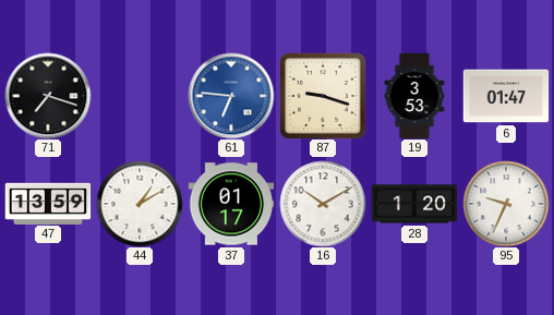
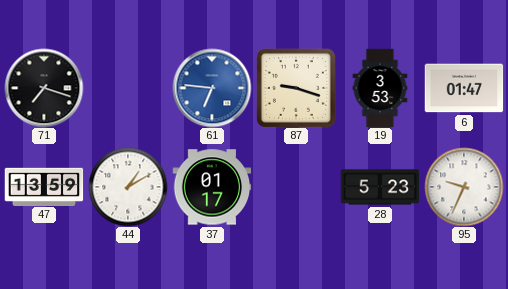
16: 10:10 -> none
28: 1:20 -> 5:23
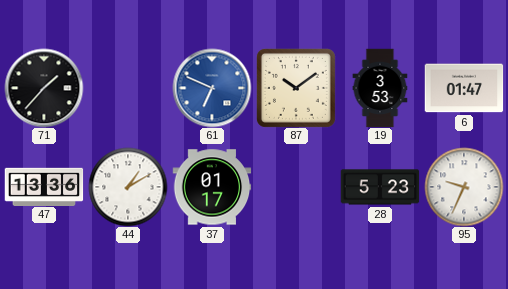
71: 7:18 -> 1:37
61: 6:46 -> 6:49
87: 9:18 -> 10:09
47: 13:59 -> 13:36
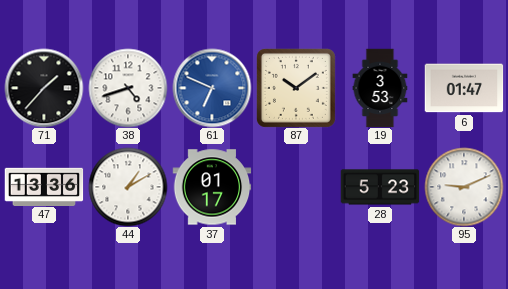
38: none -> 4:42
95: 9:34 -> 9:11
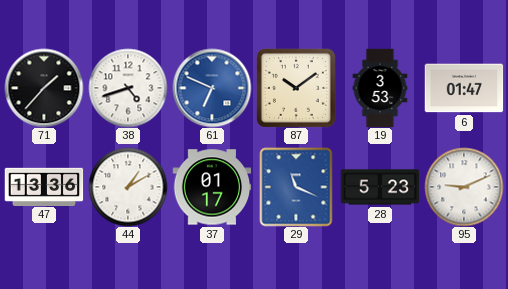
29: none -> 11:19
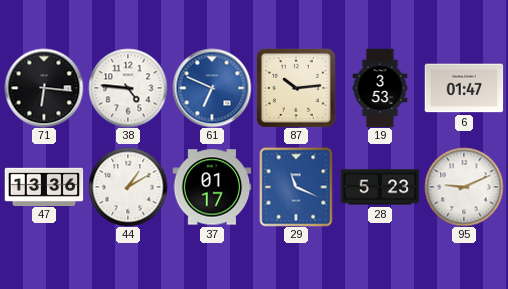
71: 1:37 -> 6:16
38: 4:42 -> 4:46
87: 10:09 -> 10:14
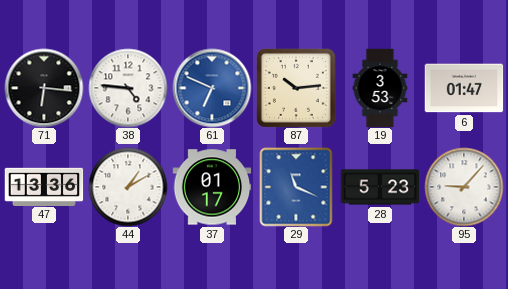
95: 9:11 -> 9:07
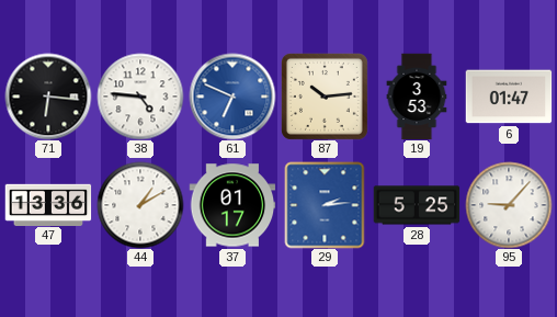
29: 11:19 -> 2:14
28: 5:23 -> 5:25
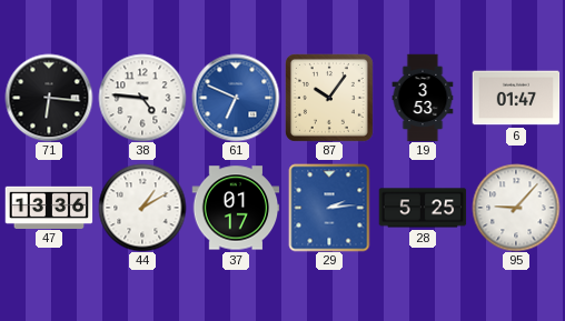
87: 10:14 -> 10:06
